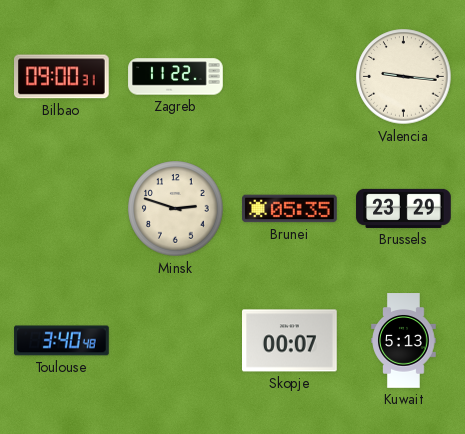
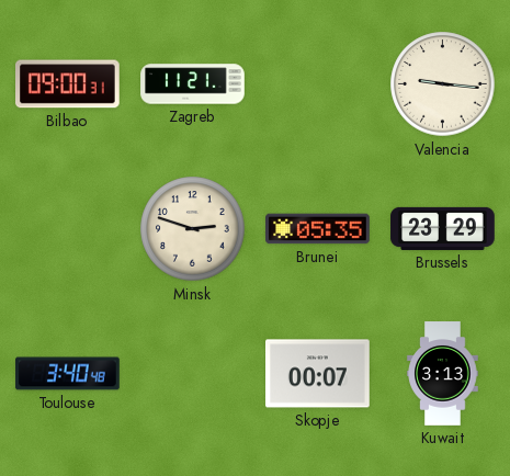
Zagreb: 11:22 -> 11:21
Kuwait: 5:13 -> 3:13
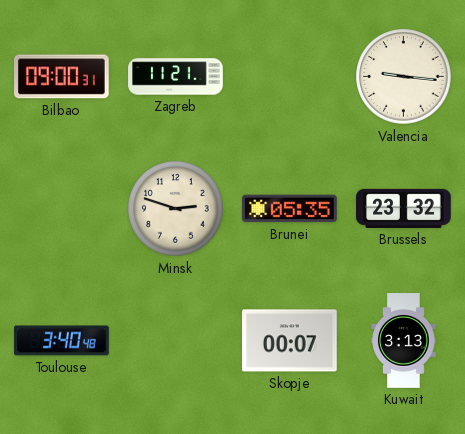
Brussels: 23:29 -> 23:32
